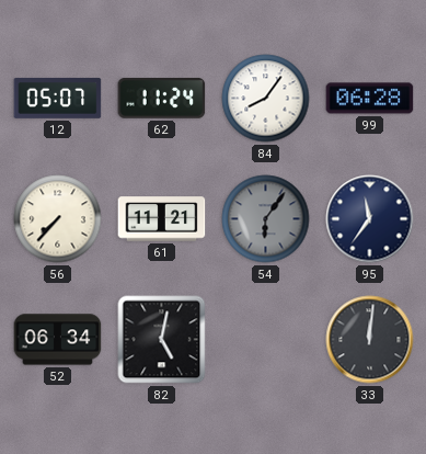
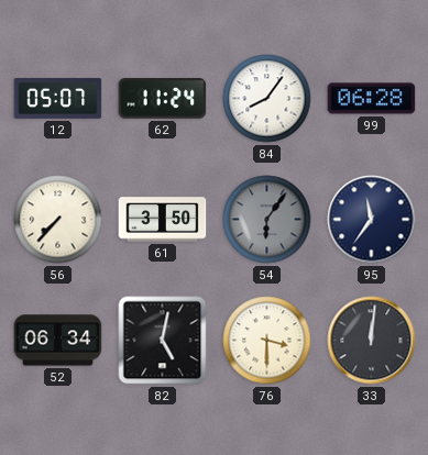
61: 11:21 -> 3:50
76: none -> 3:30
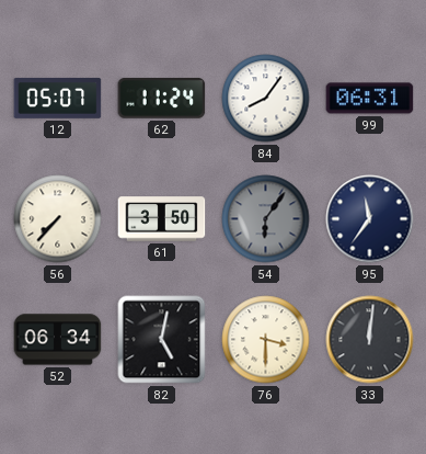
99: 06:28 -> 06:31
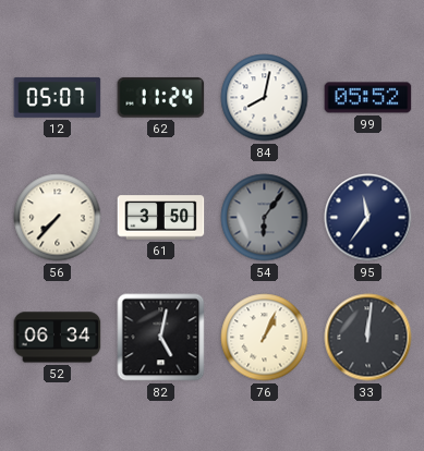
84: 8:06 -> 8:02
99: 06:31 -> 05:52
76: 3:30 -> 1:04
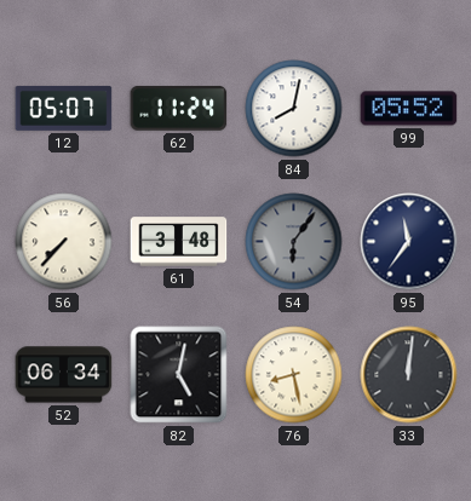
61: 3:50 -> 3:48
76: 1:04 -> 8:28
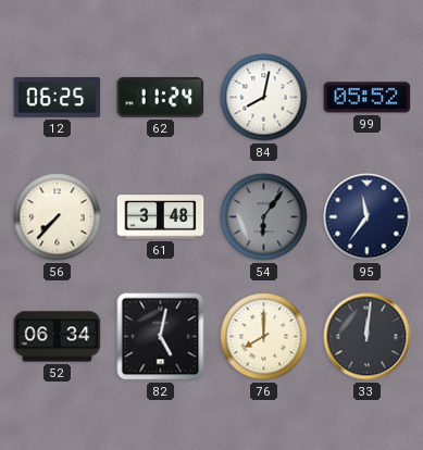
12: 05:07 -> 06:25
76: 8:28 -> 8:00
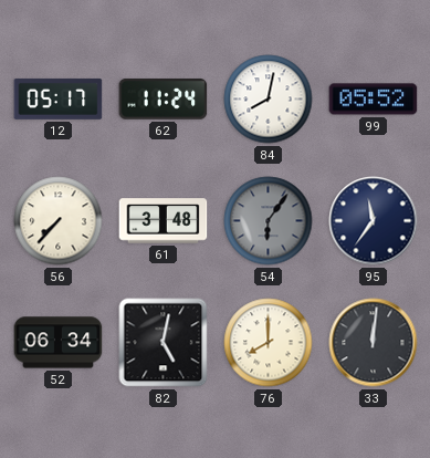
12: 06:25 -> 05:17
